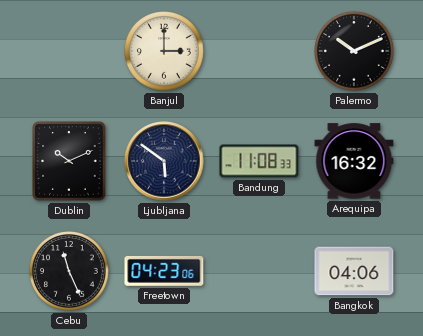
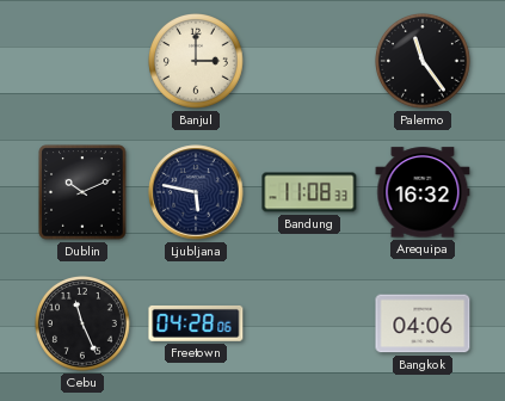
Palermo: 10:11 -> 11:24
Ljubljana: 5:51 -> 5:47
Freetown: 04:23 -> 04:28
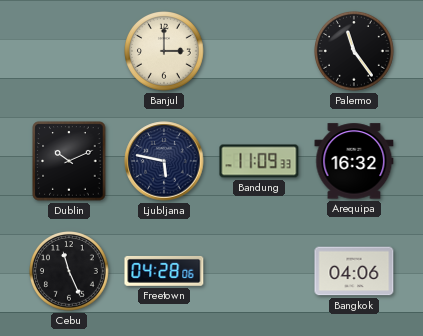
Bandung: 11:08 -> 11:09
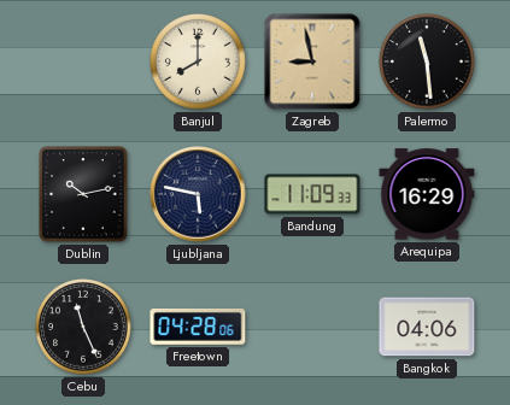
Banjul: 3:00 -> 8:00
Zagreb: none -> 8:58
Palermo: 11:24 -> 11:29
Dublin: 10:11 -> 10:13
Arequipa: 16:32 -> 16:29
